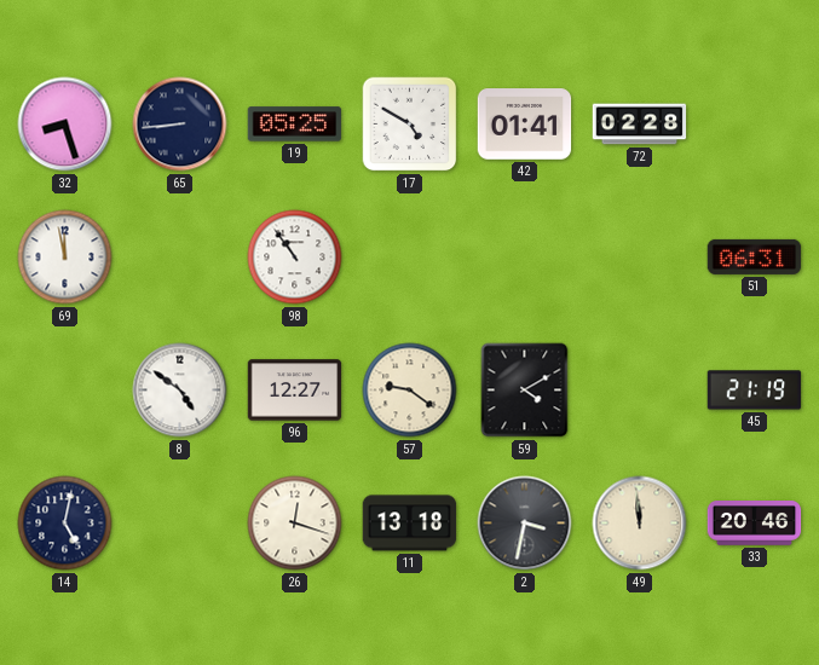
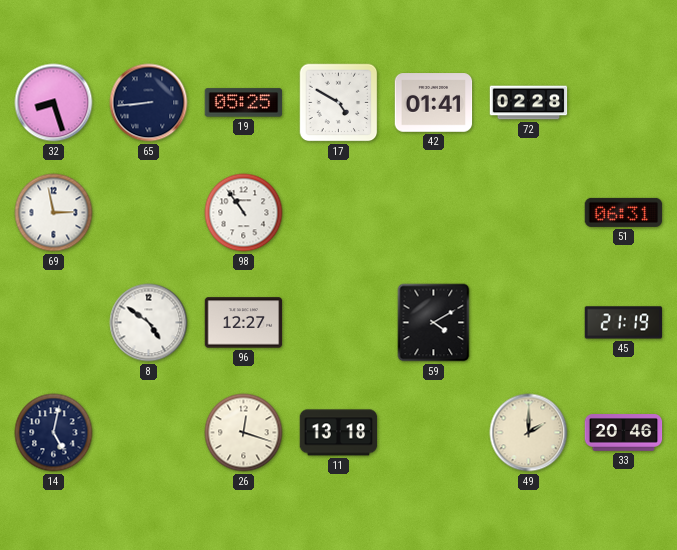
69: 11:58 -> 2:58
57: 9:21 -> none
2: 3:32 -> none
49: 11:59 -> 2:00
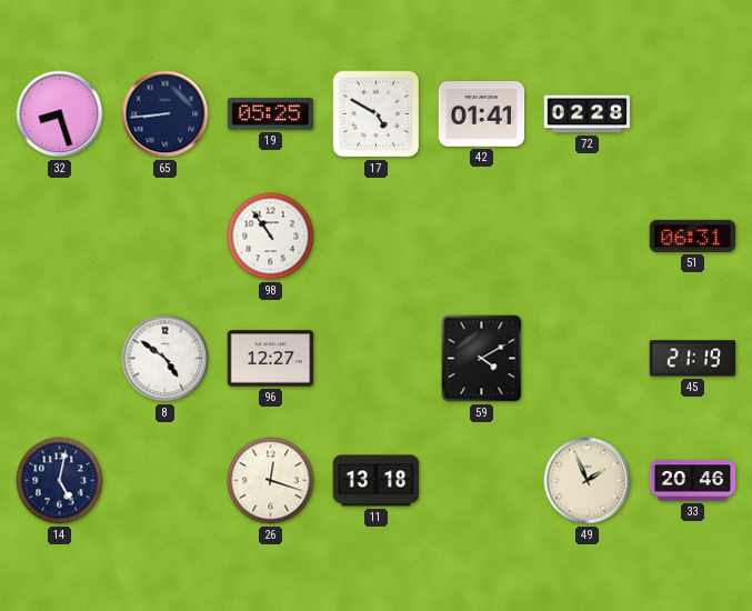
69: 2:58 -> none
49: 2:00 -> 1:56
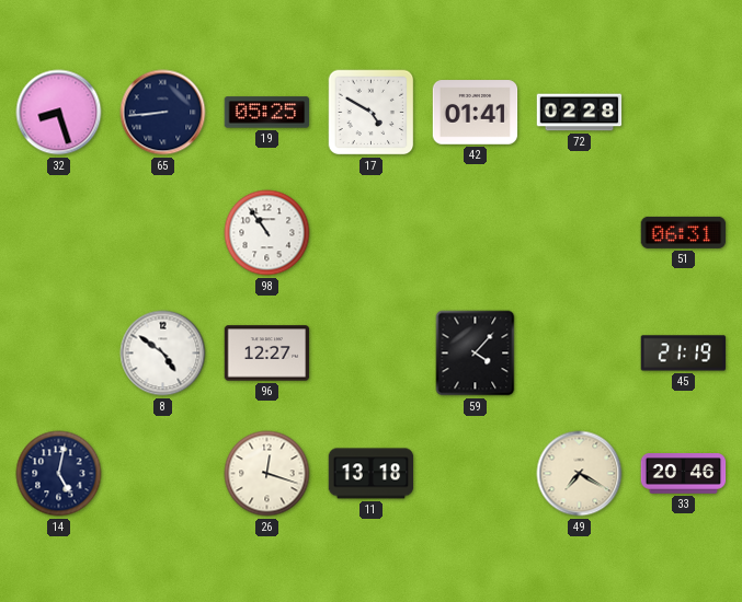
59: 4:10 -> 4:07
49: 1:56 -> 7:20
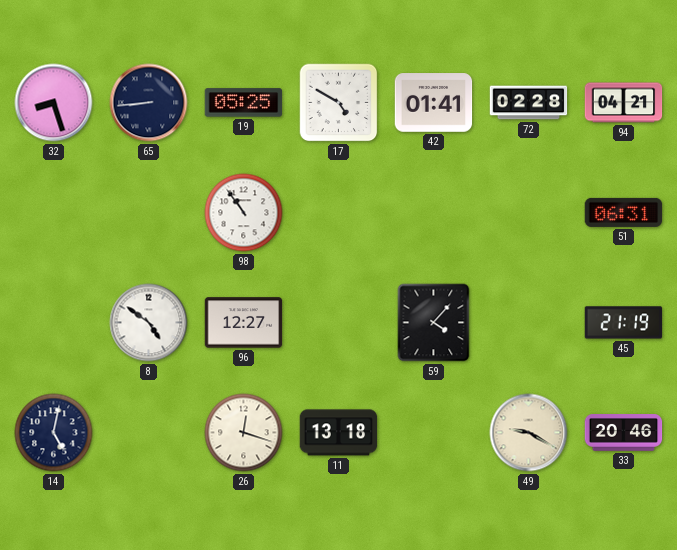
94: none -> 04:21
49: 7:20 -> 9:20
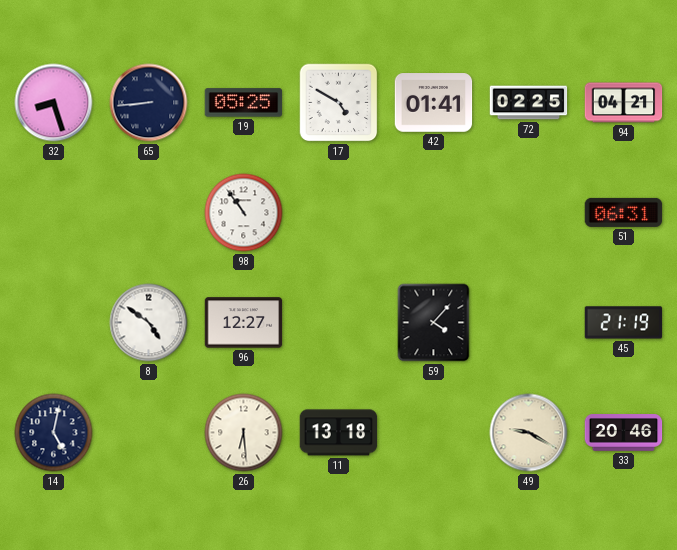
72: 02:28 -> 02:25
26: 12:18 -> 6:29
